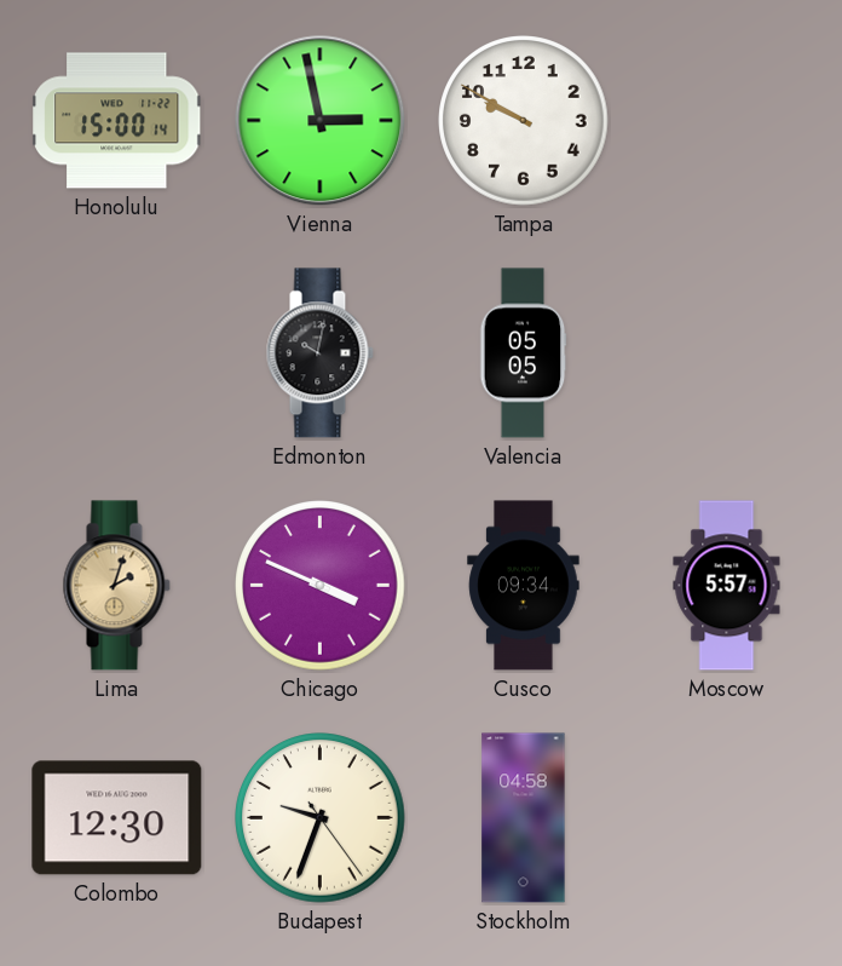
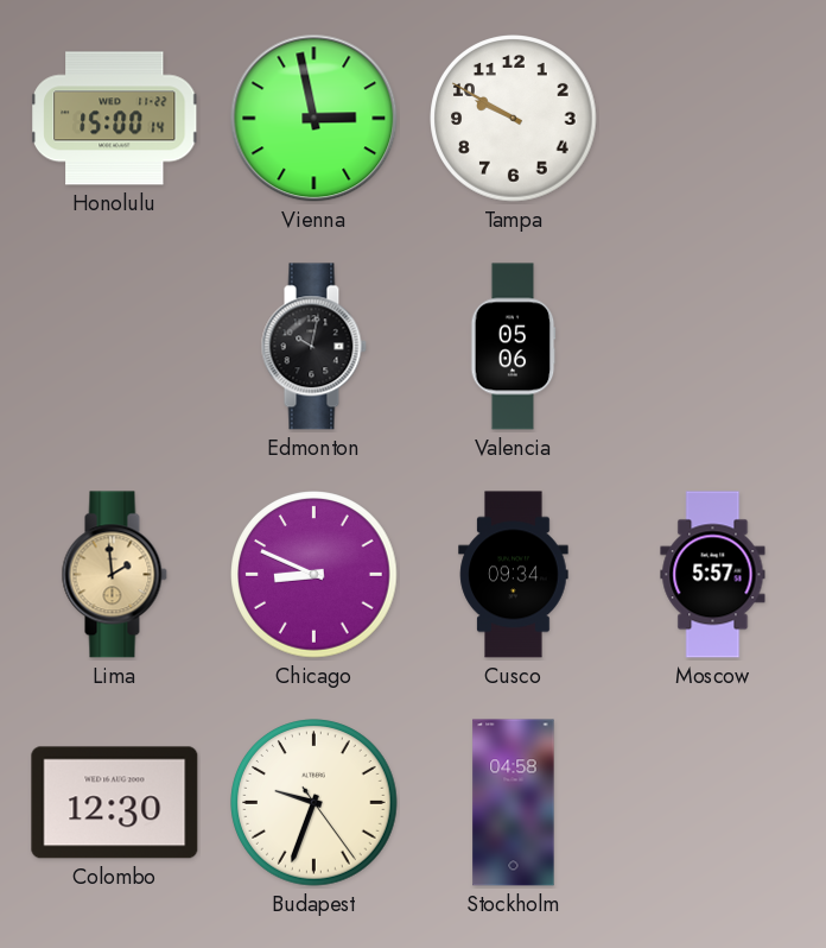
Valencia: 05:05 -> 05:06
Lima: 2:03 -> 1:59
Chicago: 3:49 -> 8:49
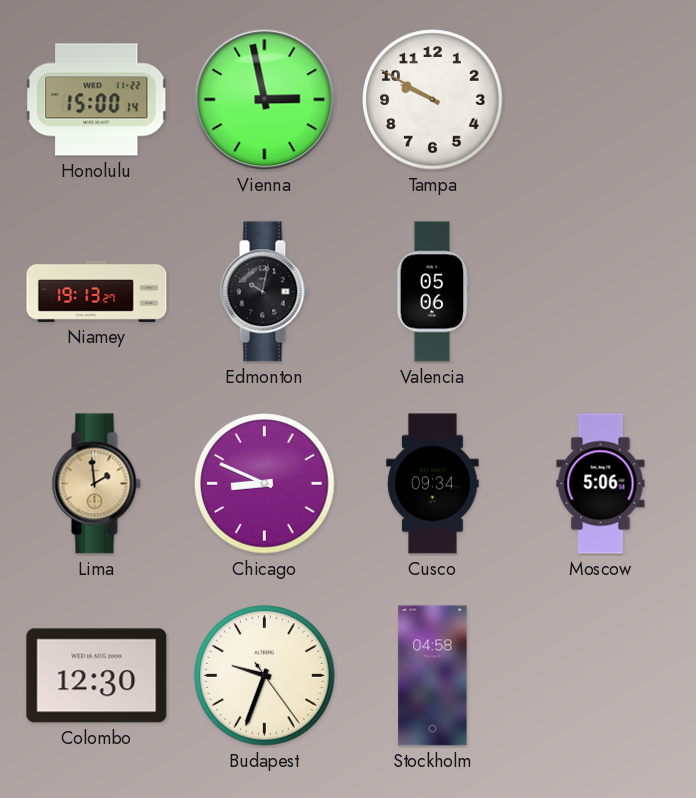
Niamey: none -> 19:13
Moscow: 5:57 -> 5:06
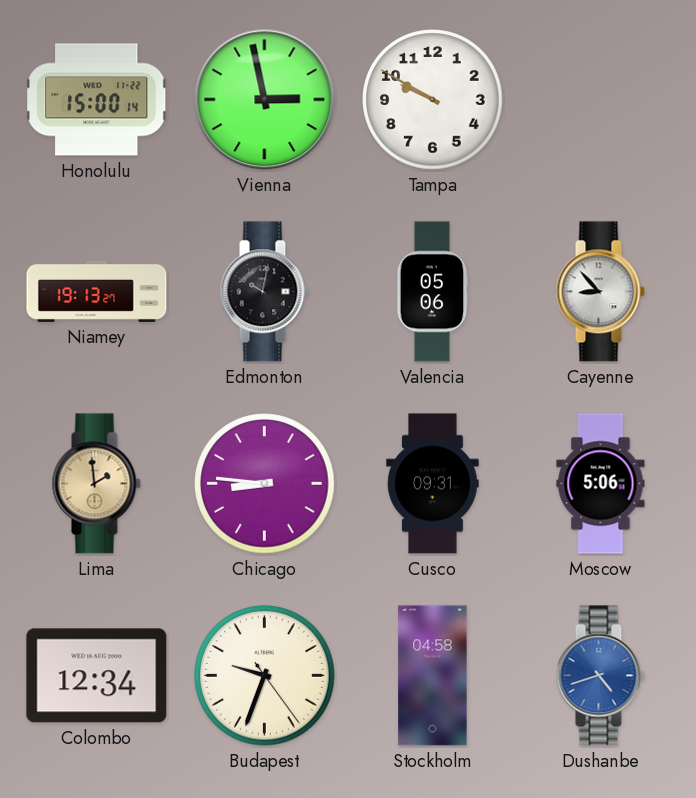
Cayenne: none -> 8:53
Chicago: 8:49 -> 8:46
Cusco: 09:34 -> 09:31
Colombo: 12:30 -> 12:34
Dushanbe: none -> 4:42
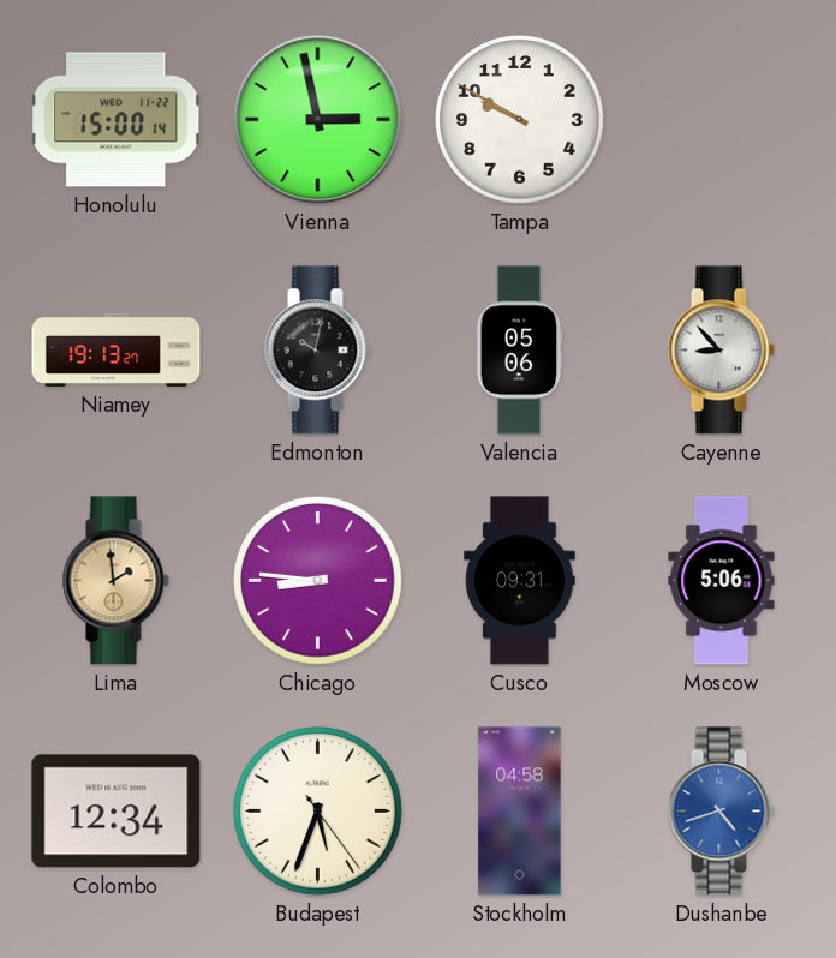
Budapest: 9:33 -> 5:33
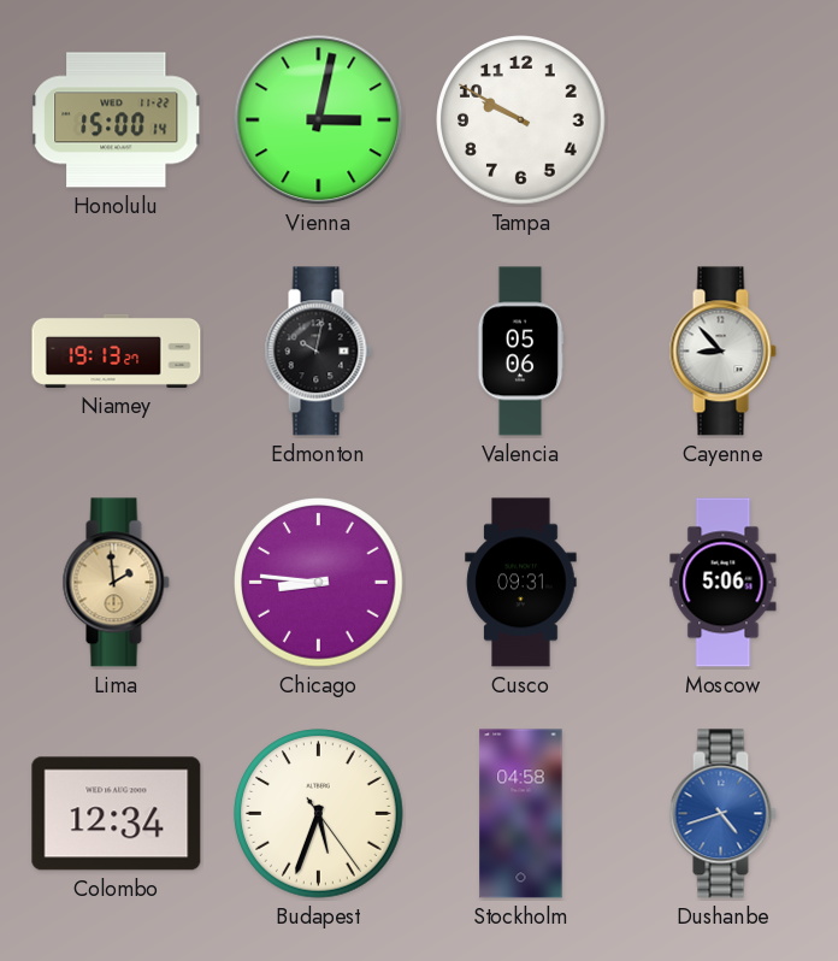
Vienna: 2:58 -> 3:02
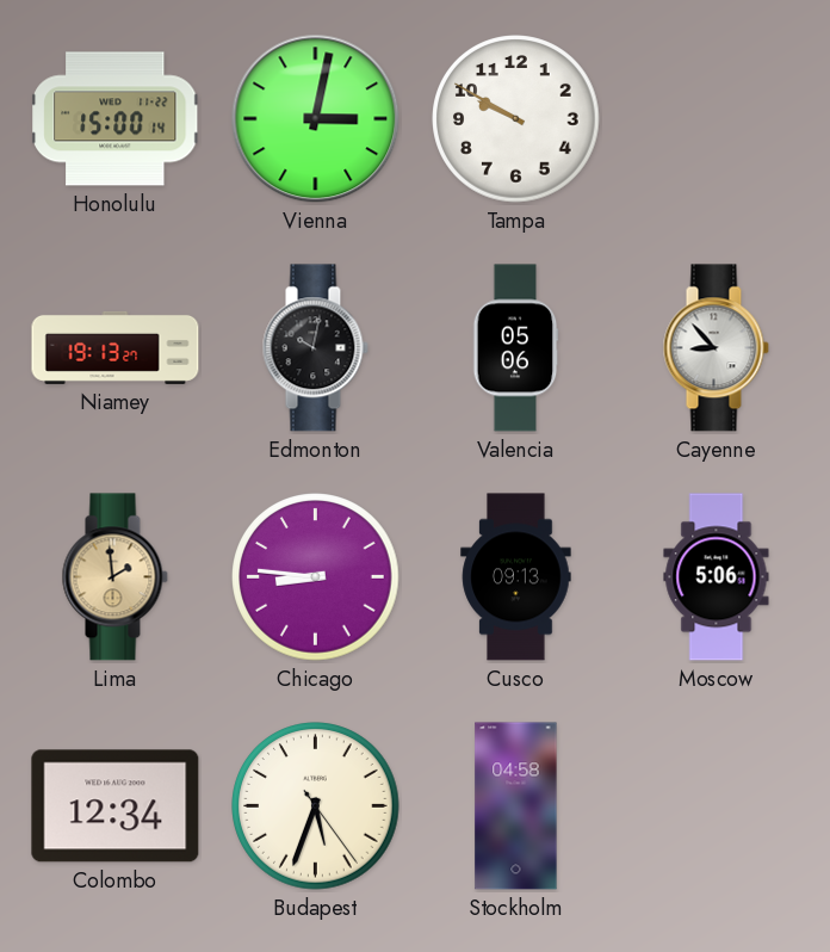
Cusco: 09:31 -> 09:13
Dushanbe: 4:42 -> none
